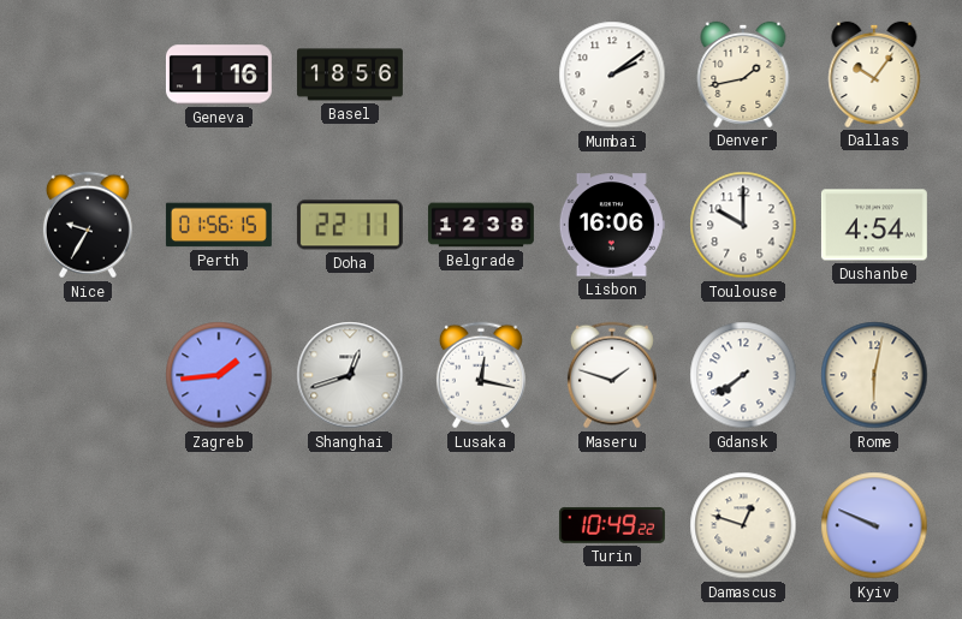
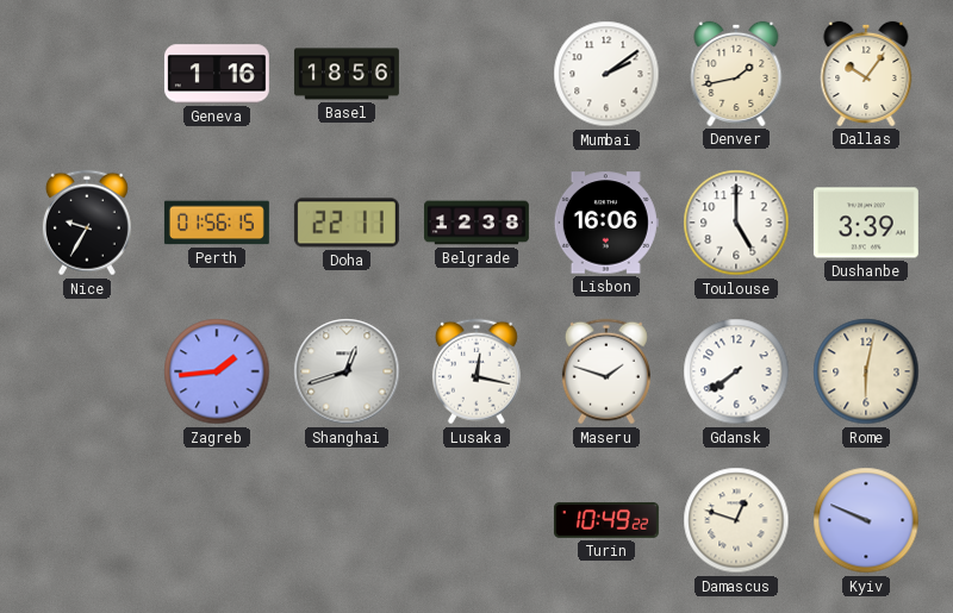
Toulouse: 10:00 -> 5:00
Dushanbe: 4:54 -> 3:39
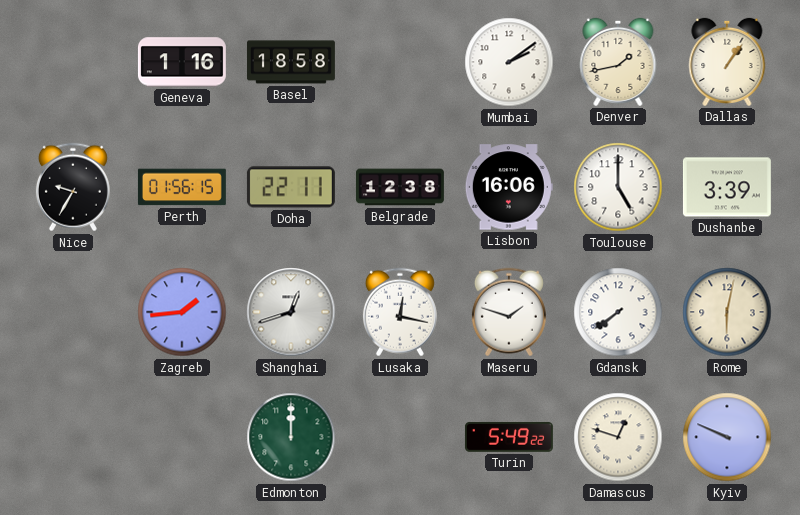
Basel: 18:56 -> 18:58
Dallas: 10:06 -> 1:06
Edmonton: none -> 12:00
Turin: 10:49 -> 5:49
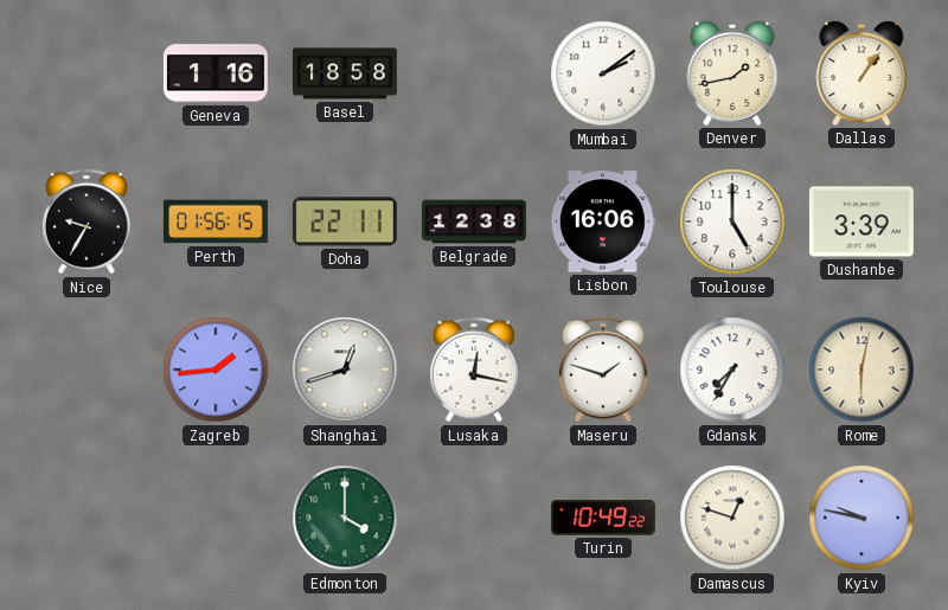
Gdansk: 7:39 -> 7:35
Edmonton: 12:00 -> 4:00
Turin: 5:49 -> 10:49
Kyiv: 9:49 -> 9:47
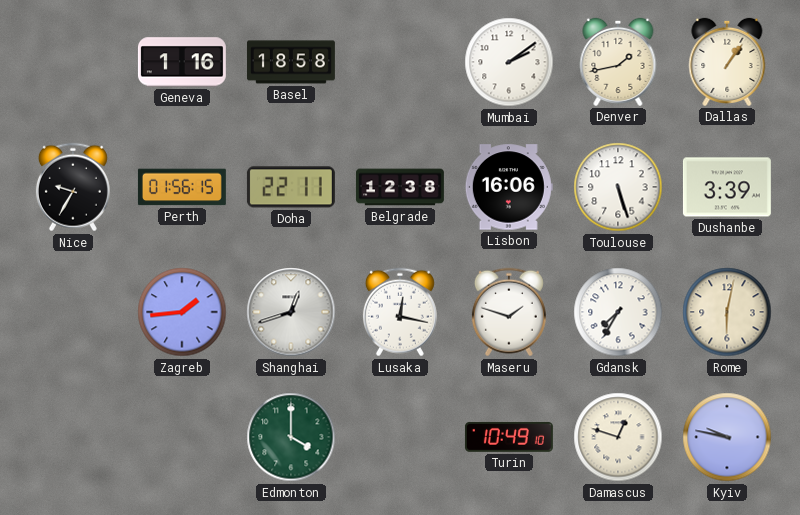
Toulouse: 5:00 -> 5:27
Turin: 10:49:22 -> 10:49:10
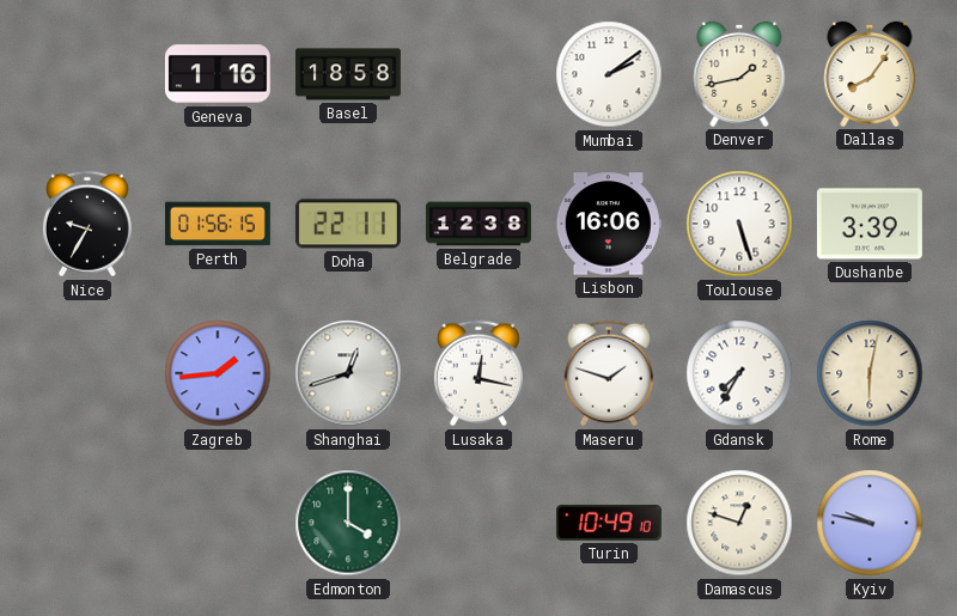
Dallas: 1:06 -> 8:06
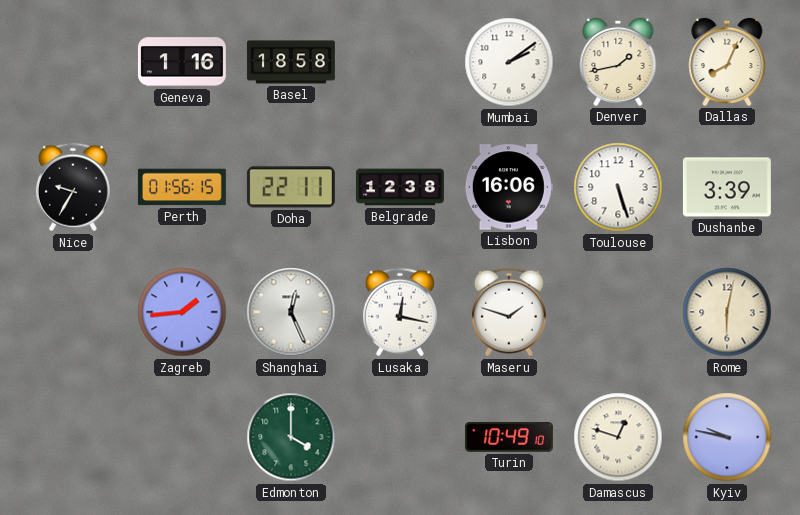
Dallas: 8:06 -> 8:04
Shanghai: 12:42 -> 12:26
Gdansk: 7:35 -> none
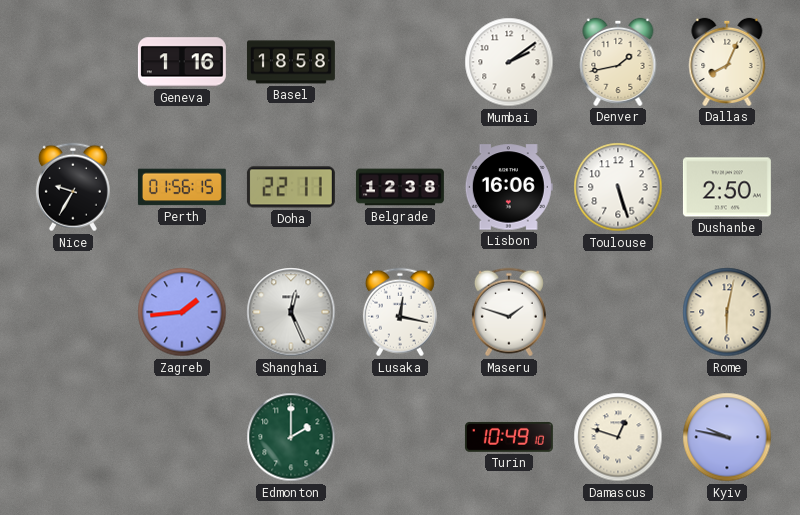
Dushanbe: 3:39 -> 2:50
Edmonton: 4:00 -> 2:00
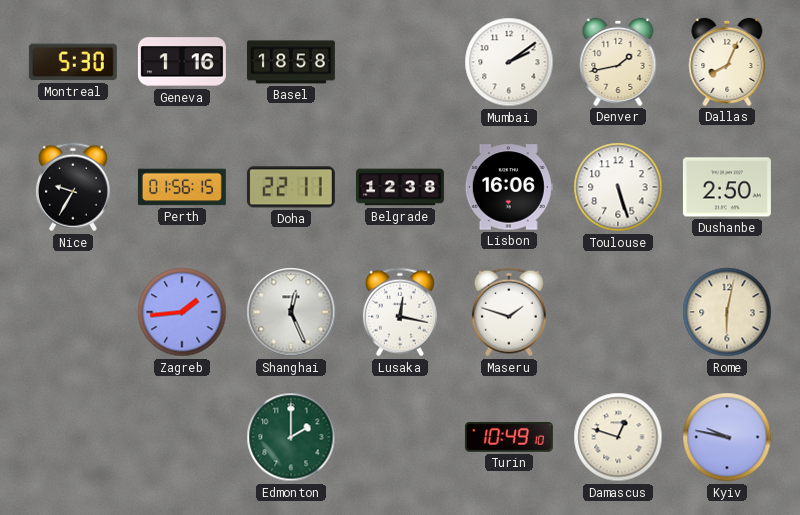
Montreal: none -> 5:30
